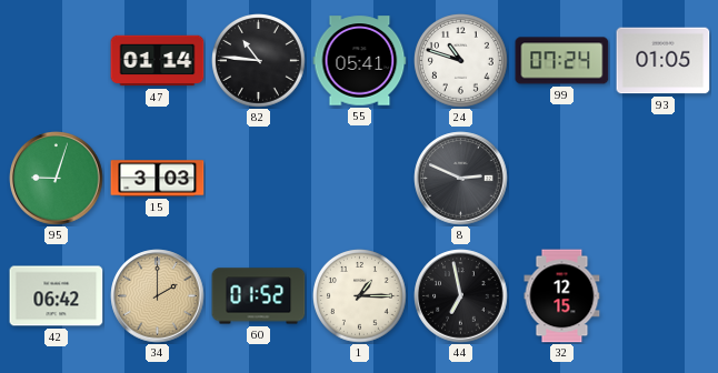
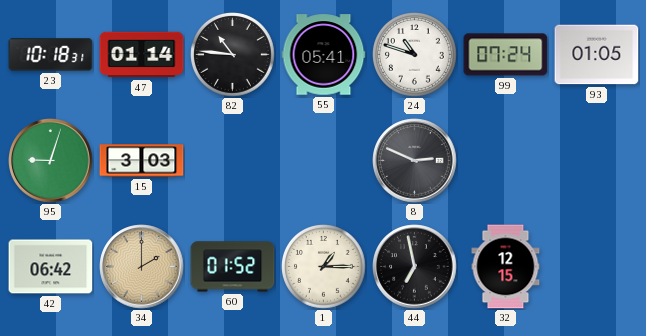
23: none -> 10:18
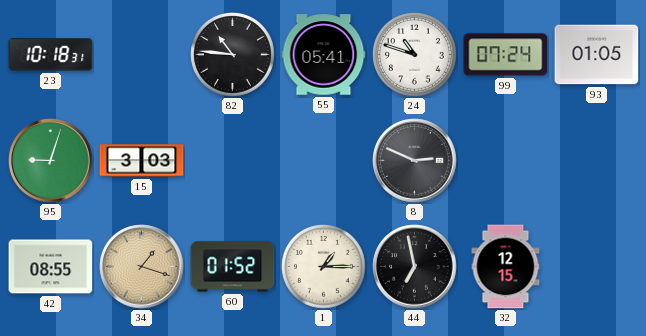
47: 01:14 -> none
42: 06:42 -> 08:55
34: 2:00 -> 1:18
